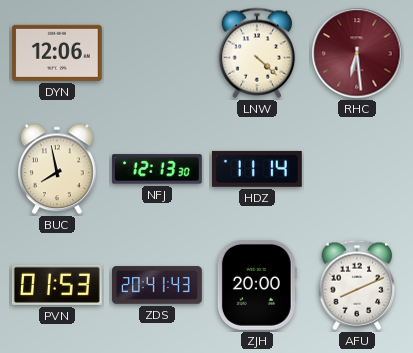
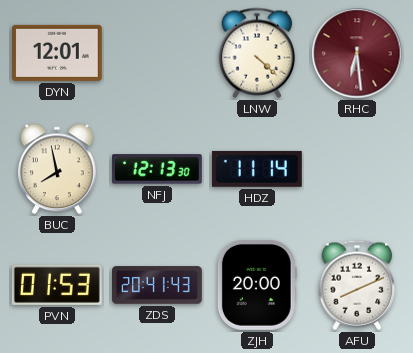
DYN: 12:06 -> 12:01
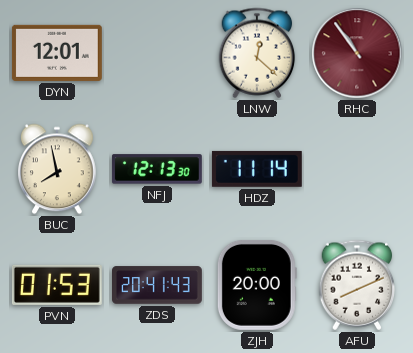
LNW: 4:22 -> 12:22
RHC: 6:29 -> 10:54
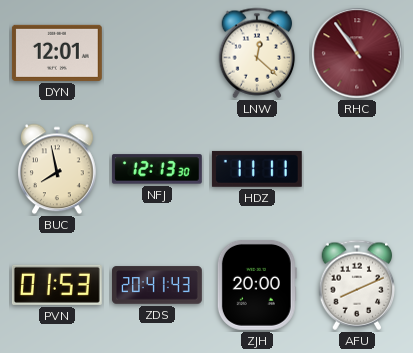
HDZ: 11:14 -> 11:11
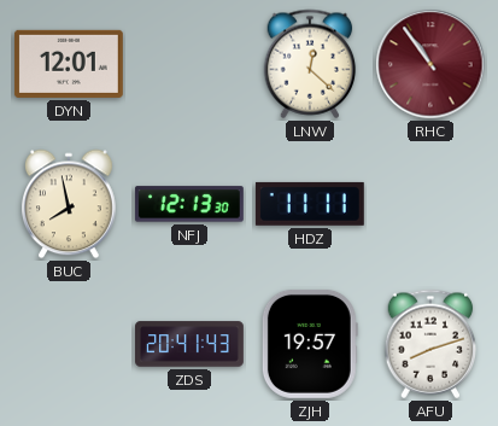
PVN: 01:53 -> none
ZJH: 20:00 -> 19:57
AFU: 8:11 -> 8:12
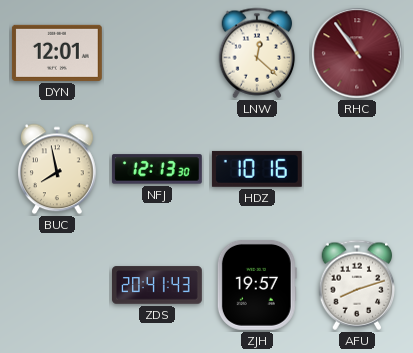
HDZ: 11:11 -> 10:16
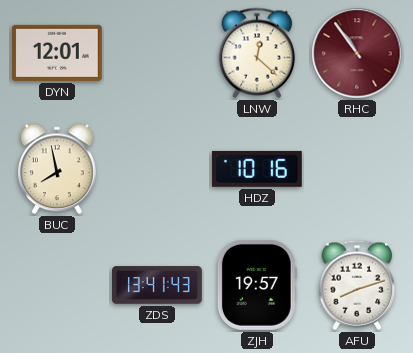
NFJ: 12:13 -> none
ZDS: 20:41 -> 13:41
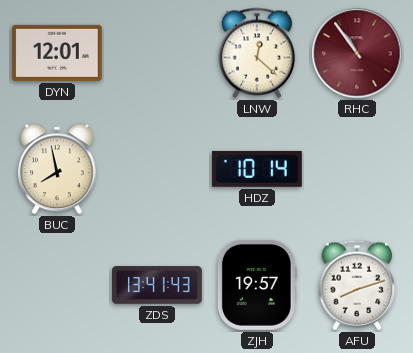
HDZ: 10:16 -> 10:14
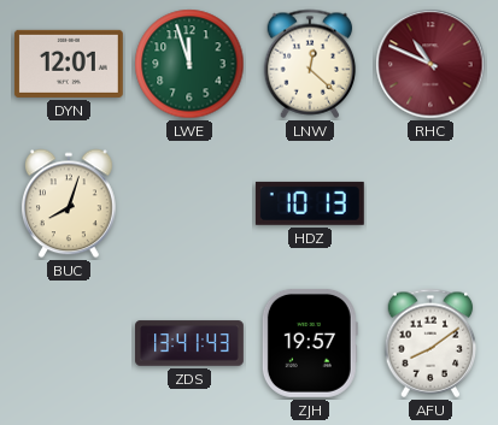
LWE: none -> 11:57
RHC: 10:54 -> 10:49
BUC: 7:58 -> 8:03
HDZ: 10:14 -> 10:13
AFU: 8:12 -> 8:09
